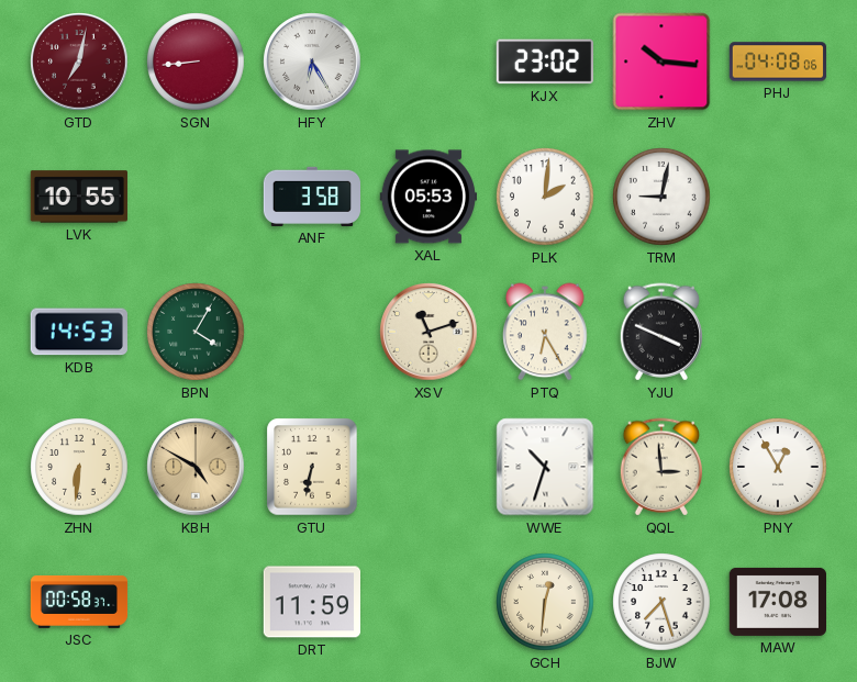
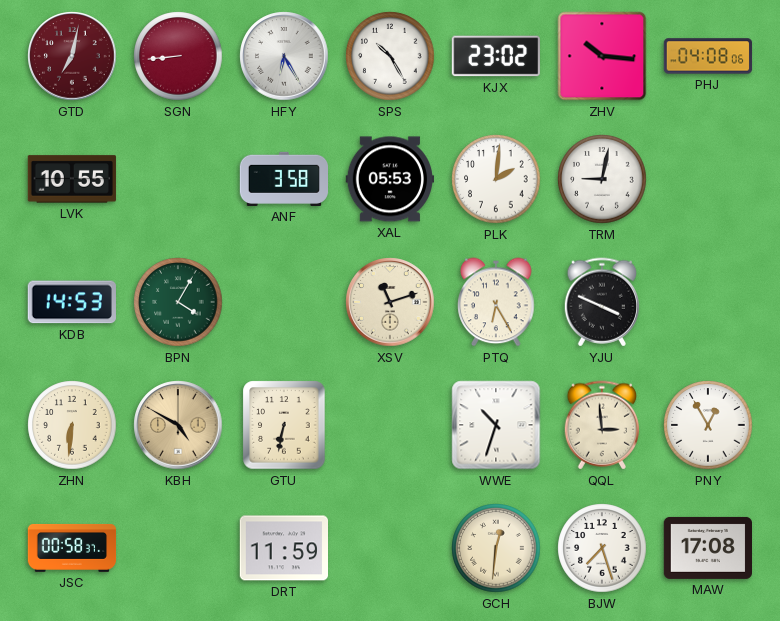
SPS: none -> 10:25
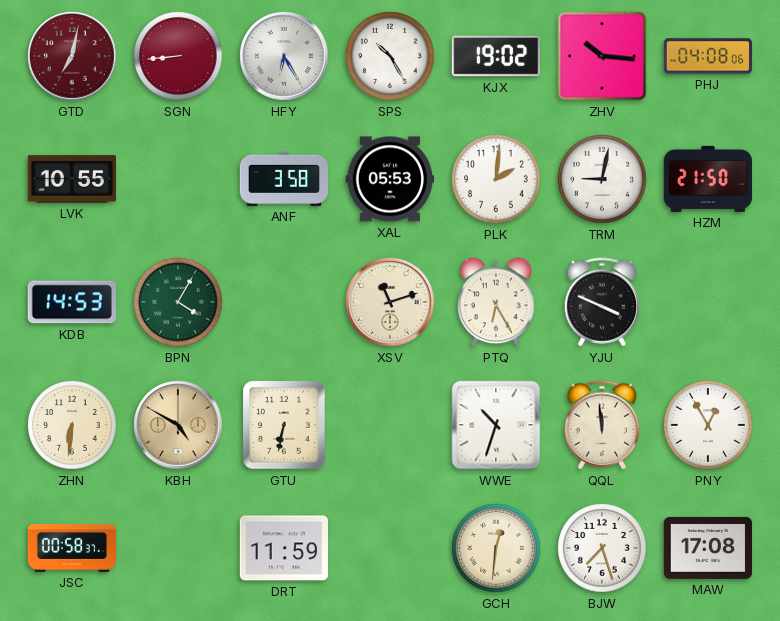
KJX: 23:02 -> 19:02
HZM: none -> 21:50
QQL: 2:59 -> 11:59
